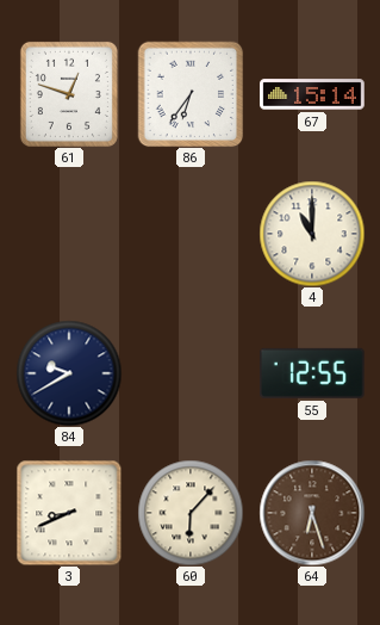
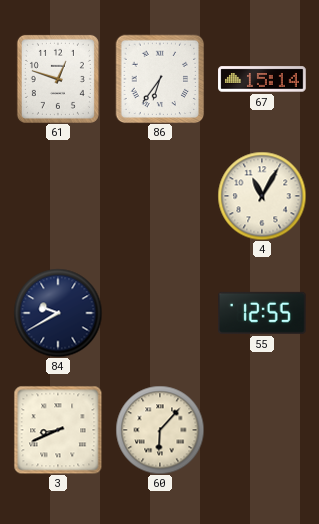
4: 11:00 -> 11:05
64: 6:27 -> none
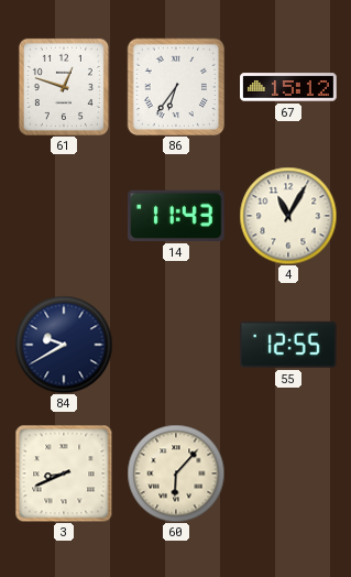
67: 15:14 -> 15:12
14: none -> 11:43
